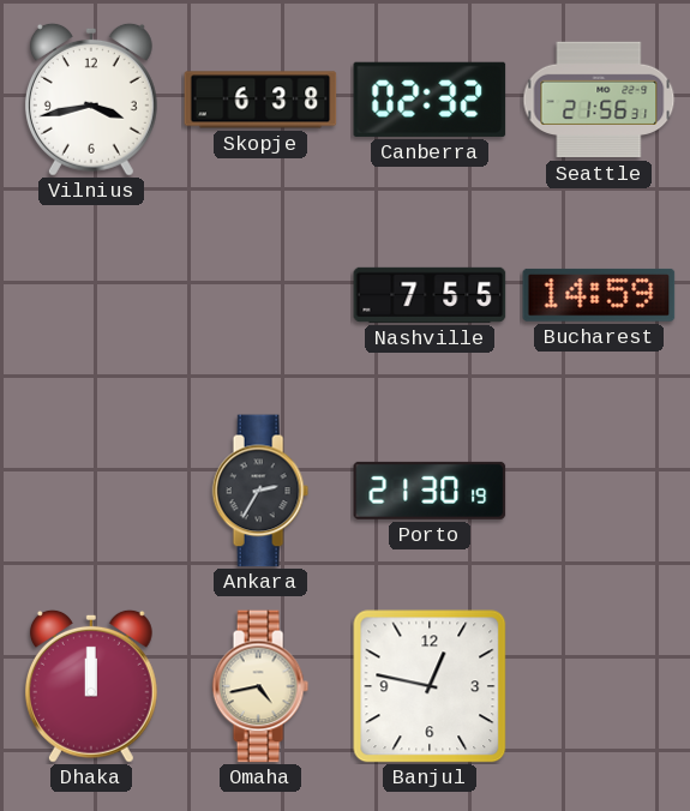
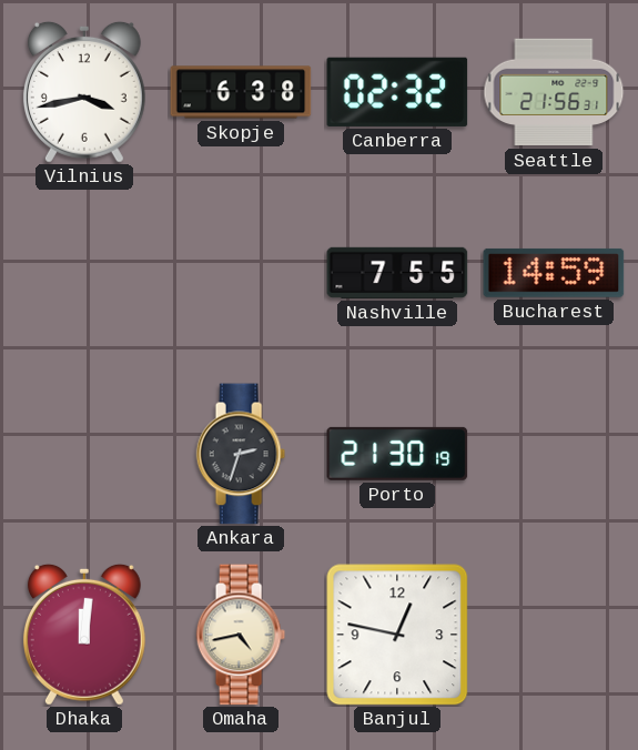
Ankara: 2:35 -> 2:33
Dhaka: 12:00 -> 12:01
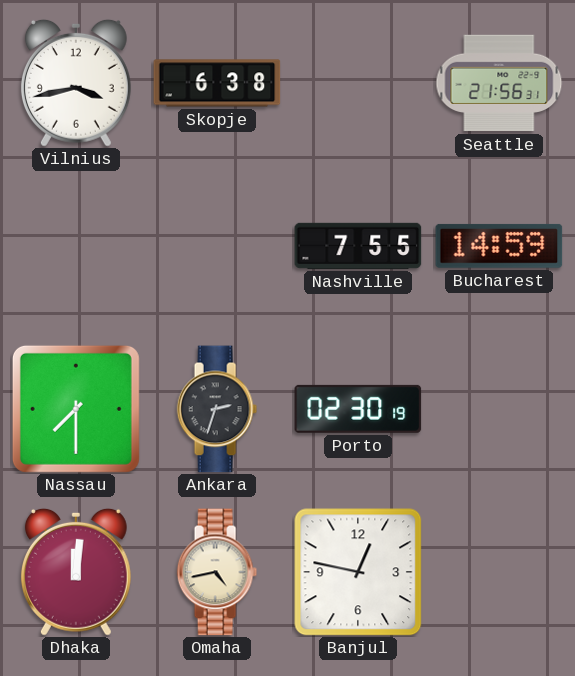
Canberra: 02:32 -> none
Nassau: none -> 7:30
Porto: 21:30 -> 02:30
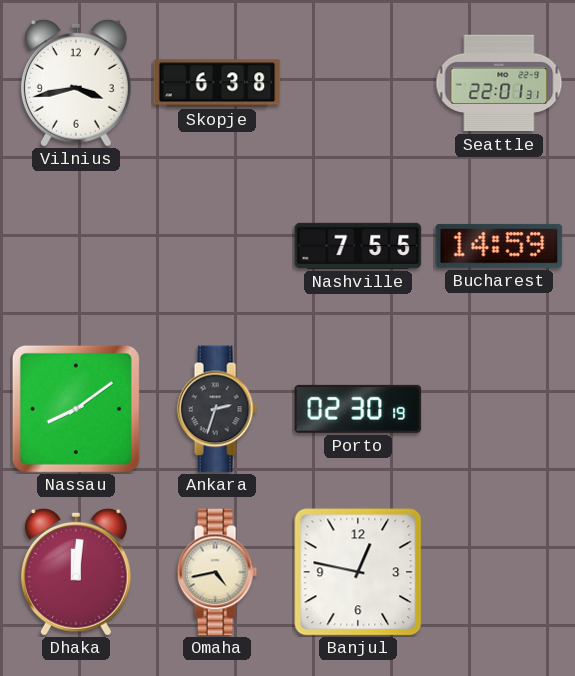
Seattle: 21:56 -> 22:01
Nassau: 7:30 -> 8:09
